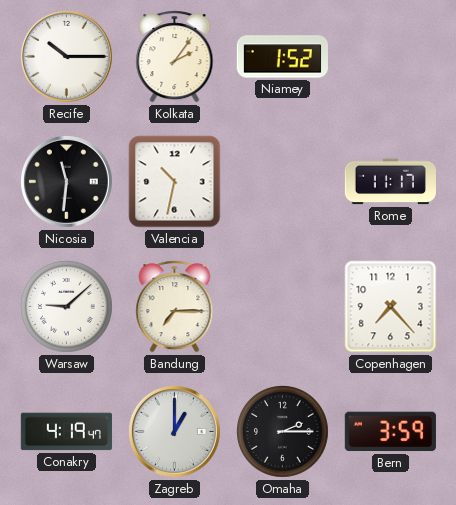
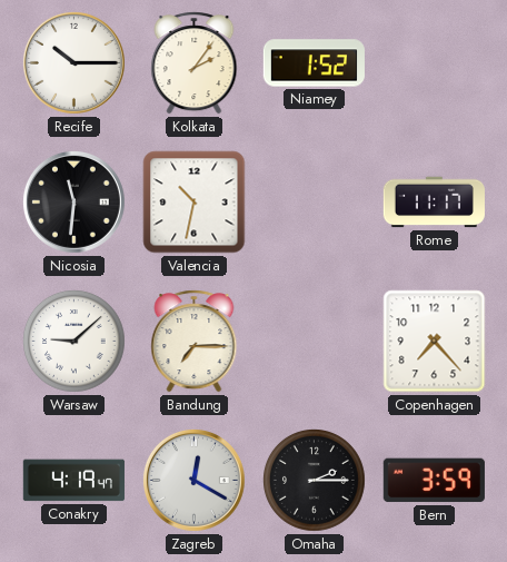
Zagreb: 1:00 -> 12:20
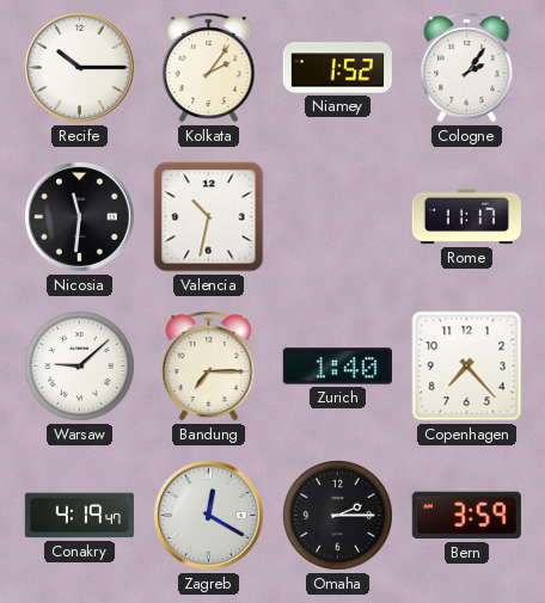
Cologne: none -> 2:06
Zurich: none -> 1:40
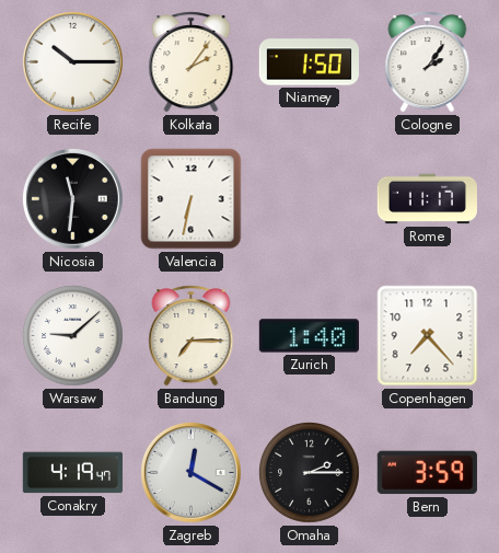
Niamey: 1:52 -> 1:50
Valencia: 10:32 -> 6:32
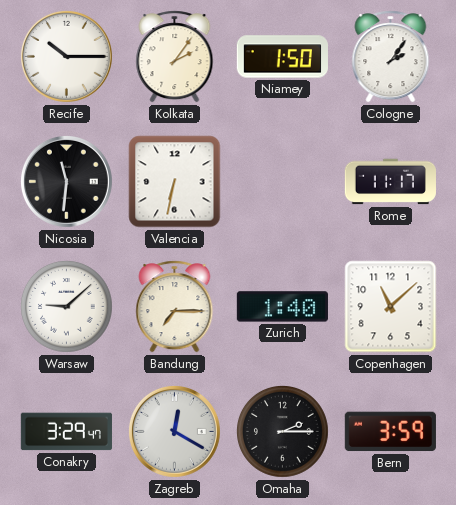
Copenhagen: 7:23 -> 11:08
Conakry: 4:19 -> 3:29
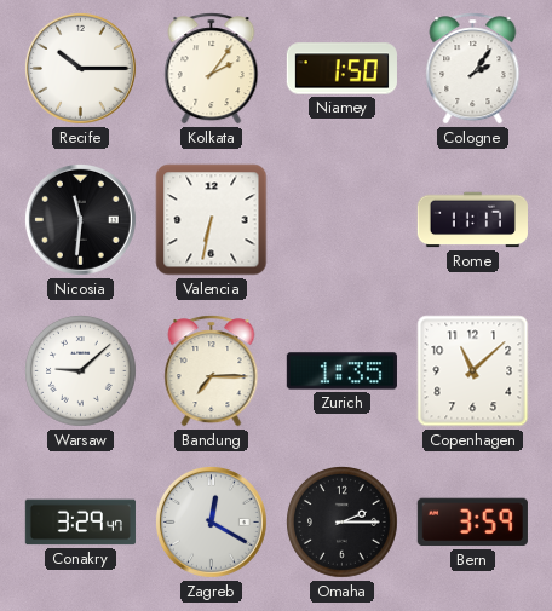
Zurich: 1:40 -> 1:35
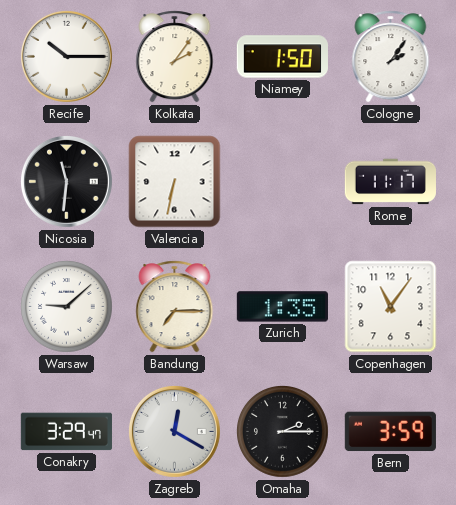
Copenhagen: 11:08 -> 11:06
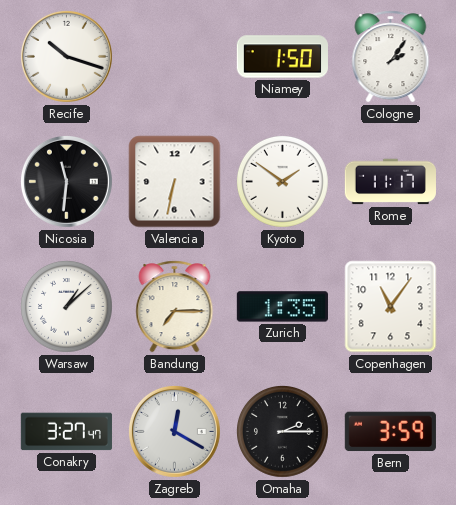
Recife: 10:15 -> 10:18
Kolkata: 2:06 -> none
Kyoto: none -> 1:51
Warsaw: 9:08 -> 1:08
Conakry: 3:29 -> 3:27
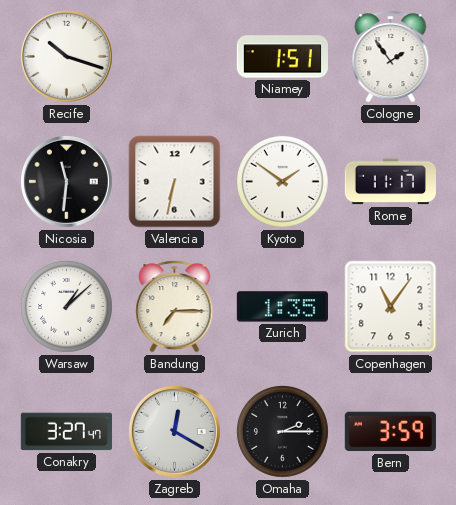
Niamey: 1:50 -> 1:51
Cologne: 2:06 -> 1:54
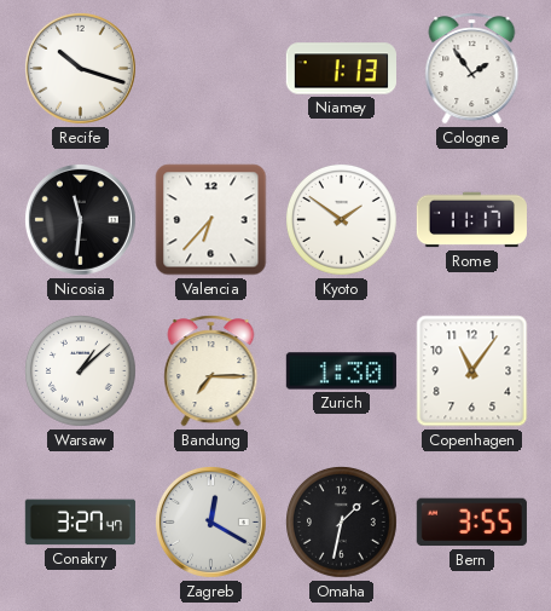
Niamey: 1:51 -> 1:13
Valencia: 6:32 -> 6:37
Zurich: 1:35 -> 1:30
Omaha: 2:15 -> 1:32
Bern: 3:59 -> 3:55
